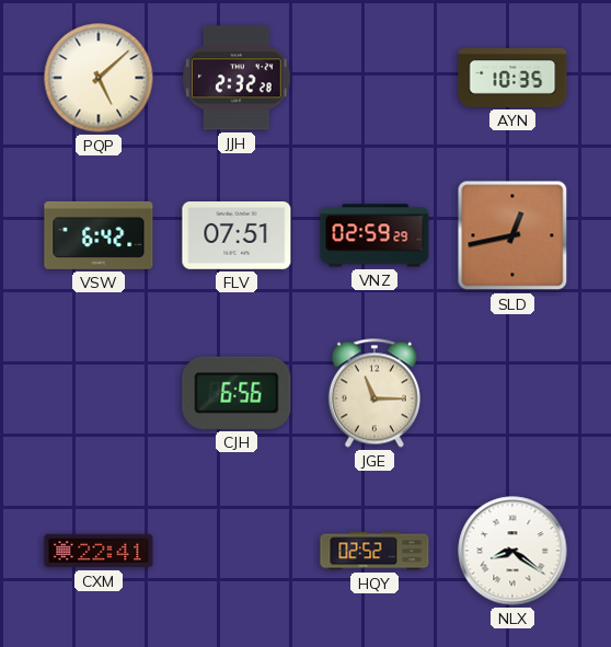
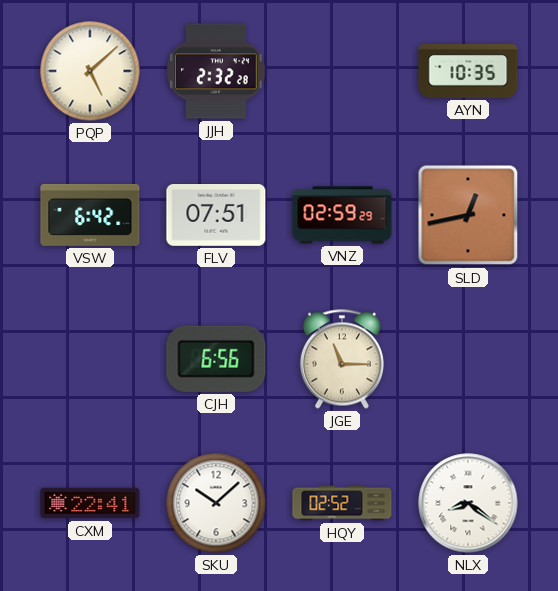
SKU: none -> 10:08
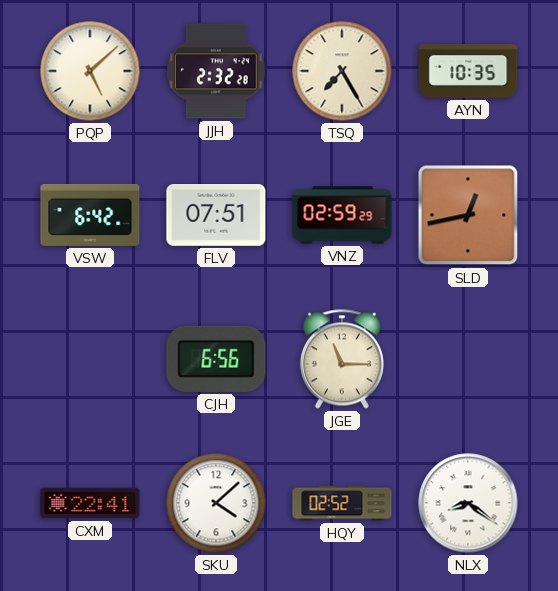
TSQ: none -> 7:25
SKU: 10:08 -> 4:08
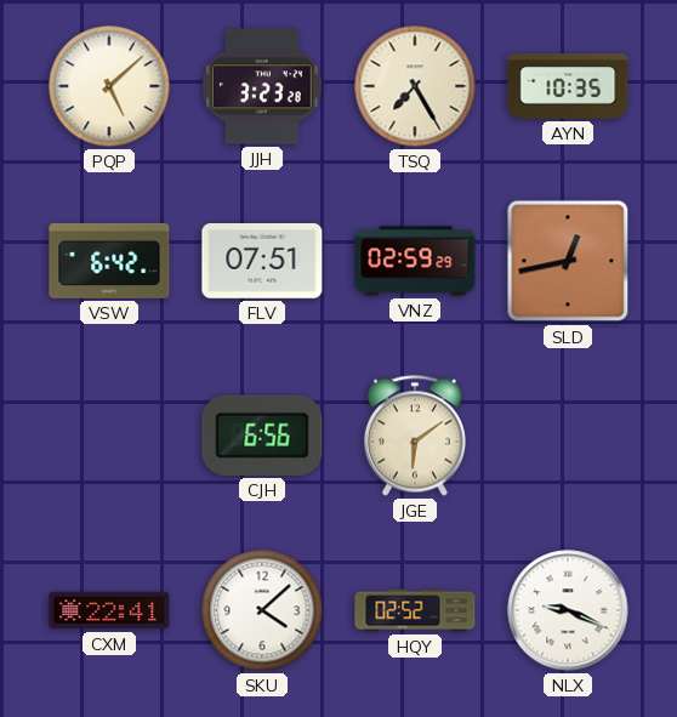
JJH: 2:32 -> 3:23
JGE: 11:15 -> 6:09
NLX: 8:21 -> 9:19
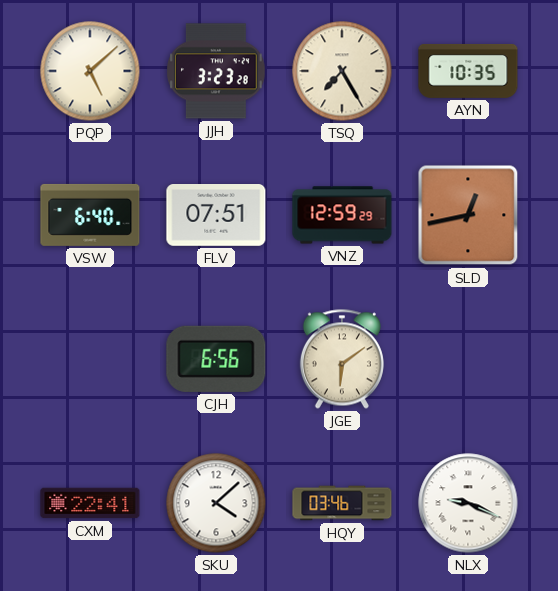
VSW: 6:42 -> 6:40
VNZ: 02:59 -> 12:59
HQY: 02:52 -> 03:46
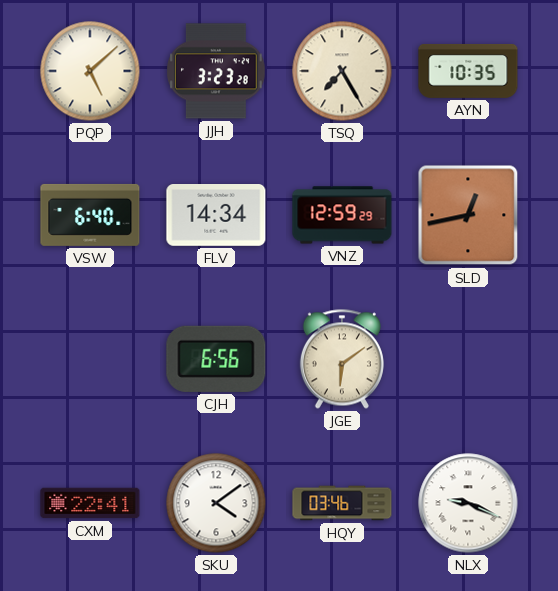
FLV: 07:51 -> 14:34
SKU: 4:08 -> 4:09
